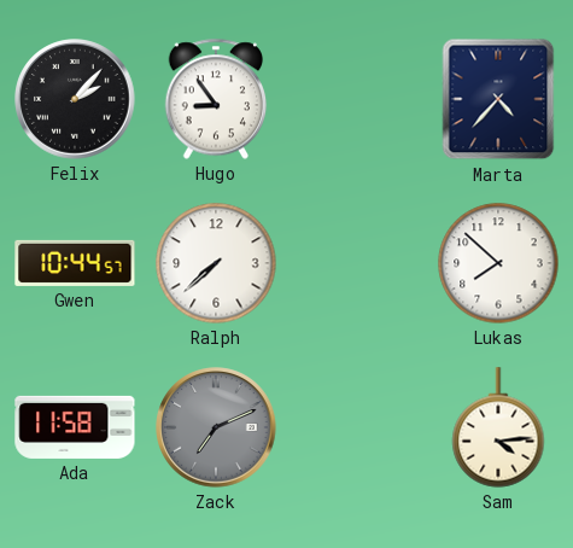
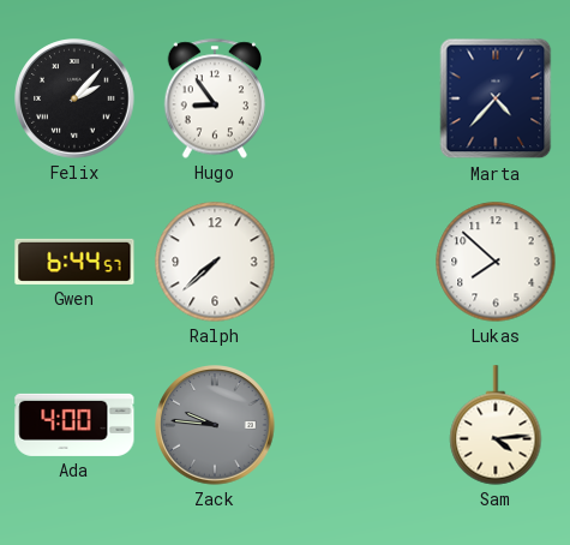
Gwen: 10:44 -> 6:44
Ada: 11:58 -> 4:00
Zack: 7:11 -> 9:46
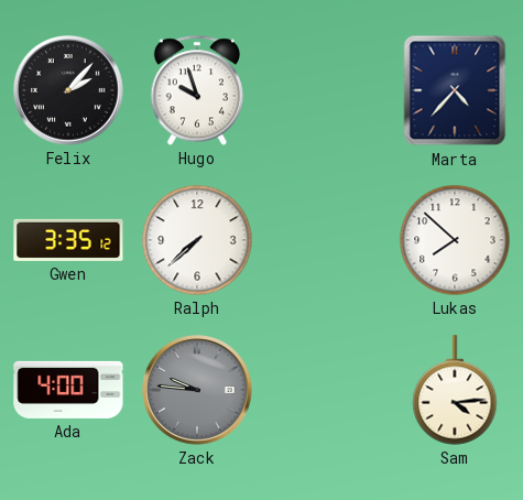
Hugo: 8:54 -> 9:57
Gwen: 6:44 -> 3:35
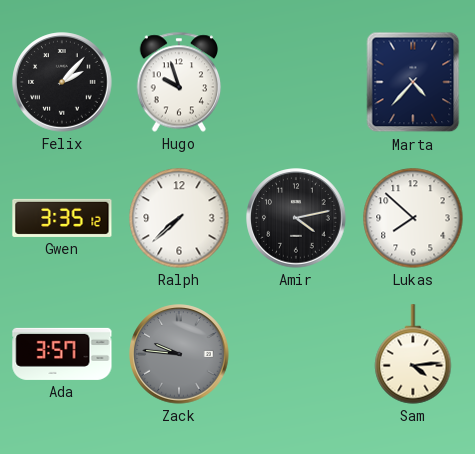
Amir: none -> 4:13
Ada: 4:00 -> 3:57
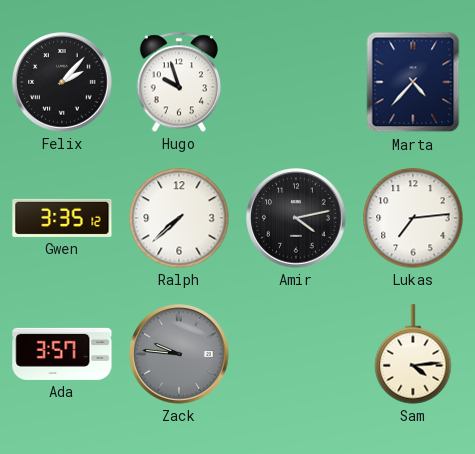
Lukas: 7:52 -> 7:14
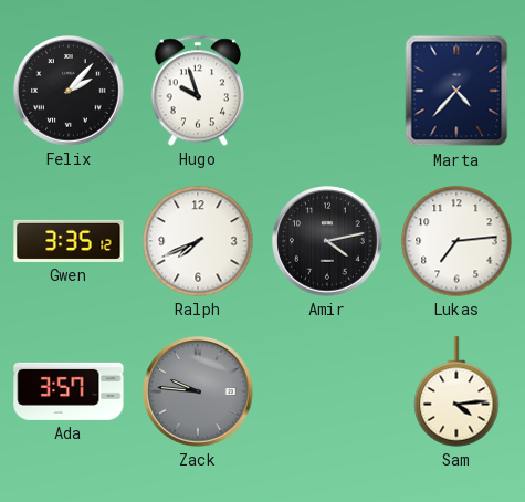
Ralph: 7:38 -> 7:41
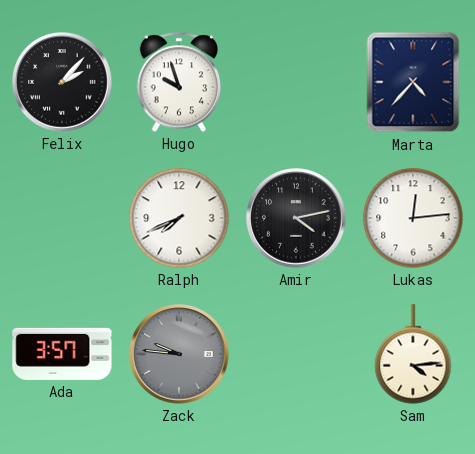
Gwen: 3:35 -> none
Lukas: 7:14 -> 12:14
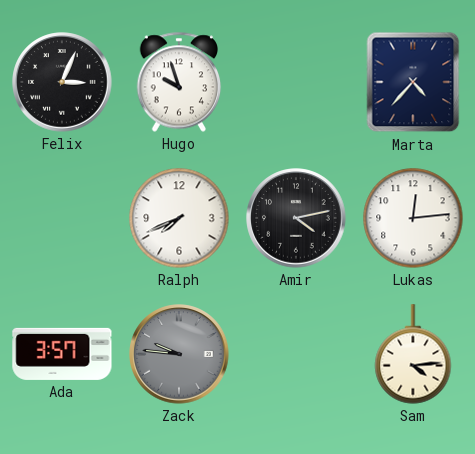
Felix: 2:07 -> 3:04
